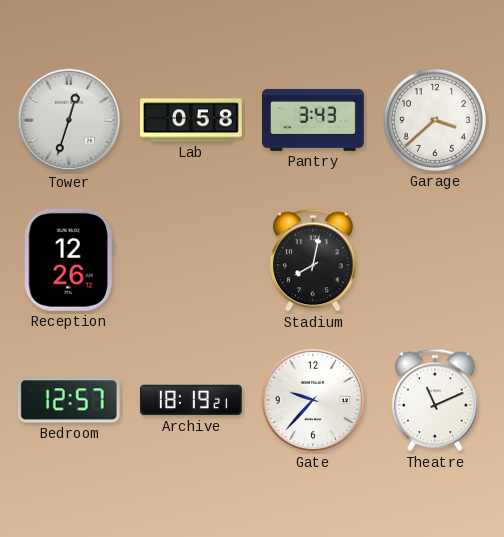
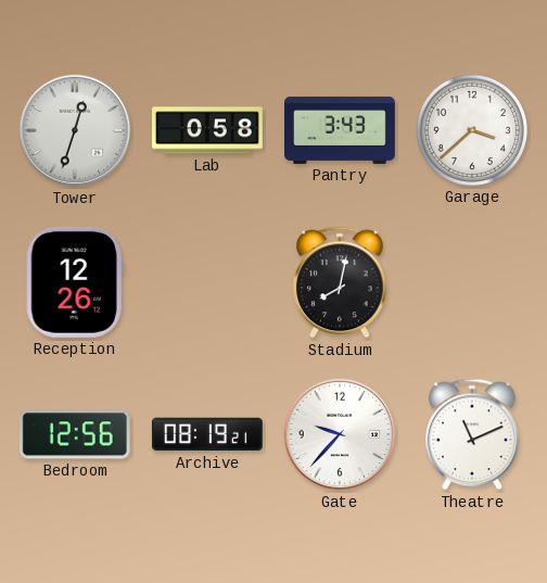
Bedroom: 12:57 -> 12:56
Archive: 18:19 -> 08:19
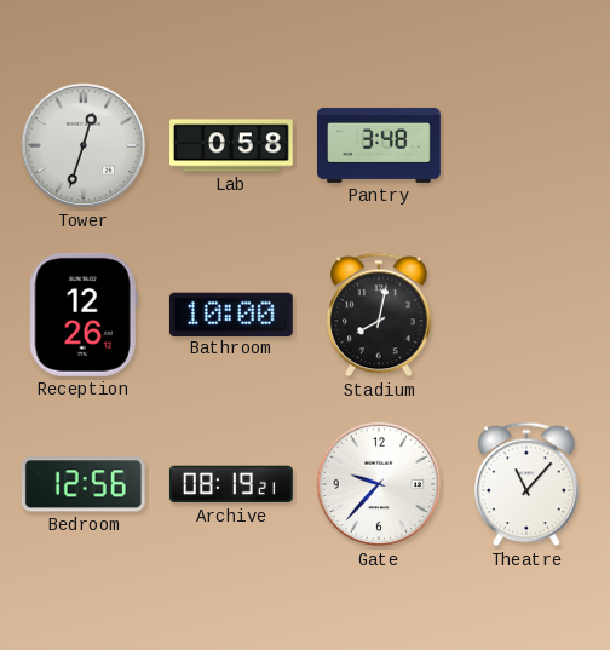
Pantry: 3:43 -> 3:48
Garage: 3:38 -> none
Bathroom: none -> 10:00
Theatre: 11:11 -> 11:07
